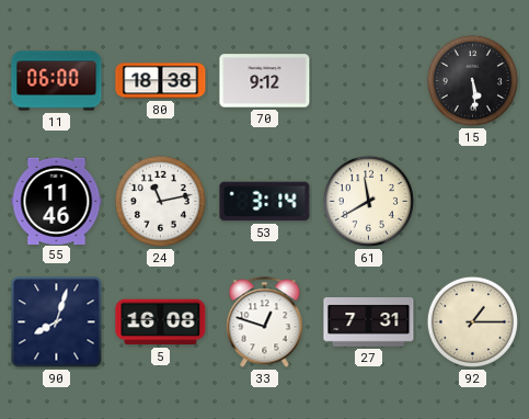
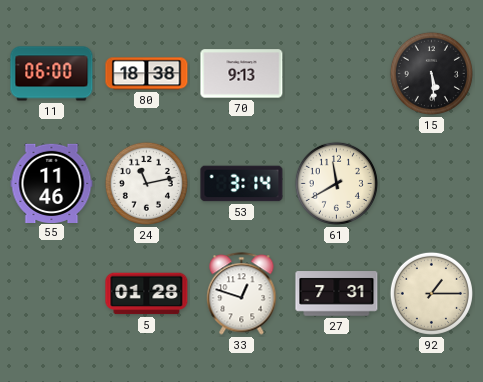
70: 9:12 -> 9:13
90: 8:03 -> none
5: 16:08 -> 01:28
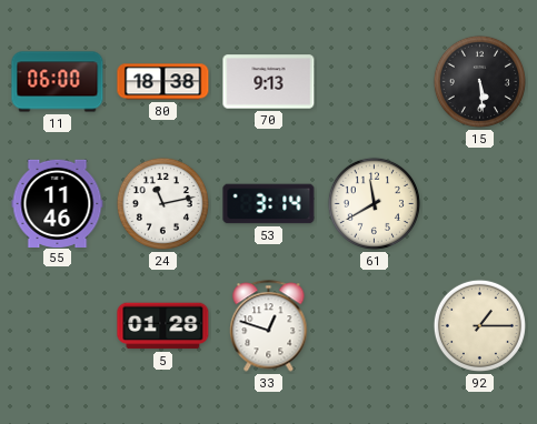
27: 7:31 -> none
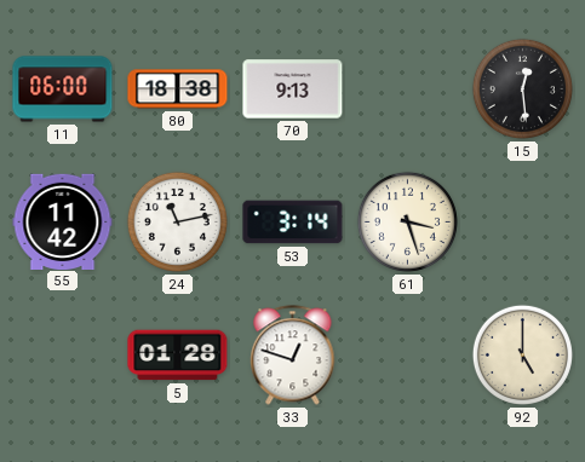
15: 5:29 -> 12:29
55: 11:46 -> 11:42
61: 11:40 -> 3:27
92: 1:15 -> 5:00
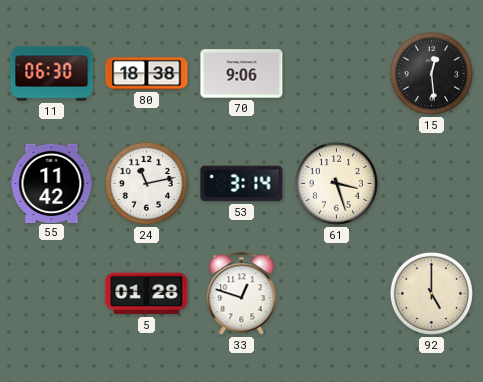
11: 06:00 -> 06:30
70: 9:13 -> 9:06
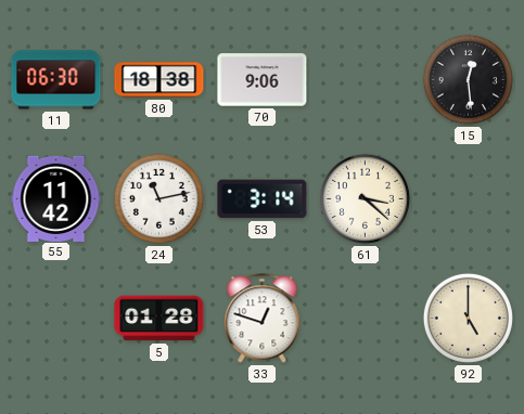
61: 3:27 -> 3:22
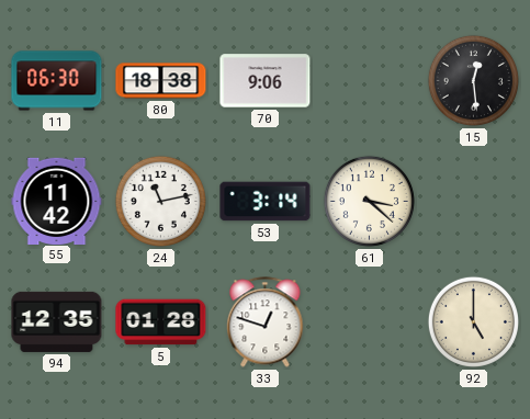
94: none -> 12:35
